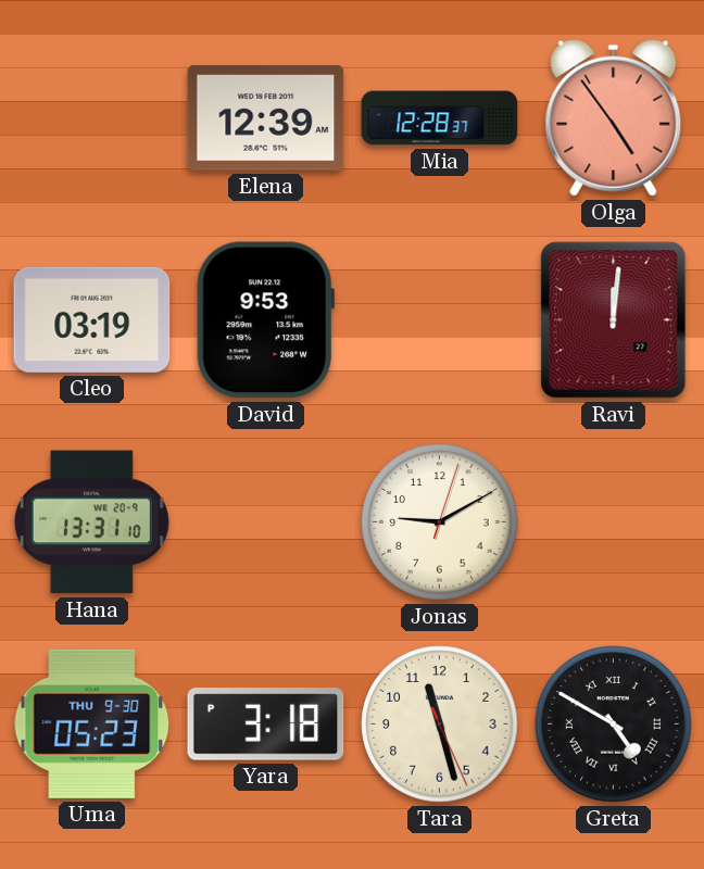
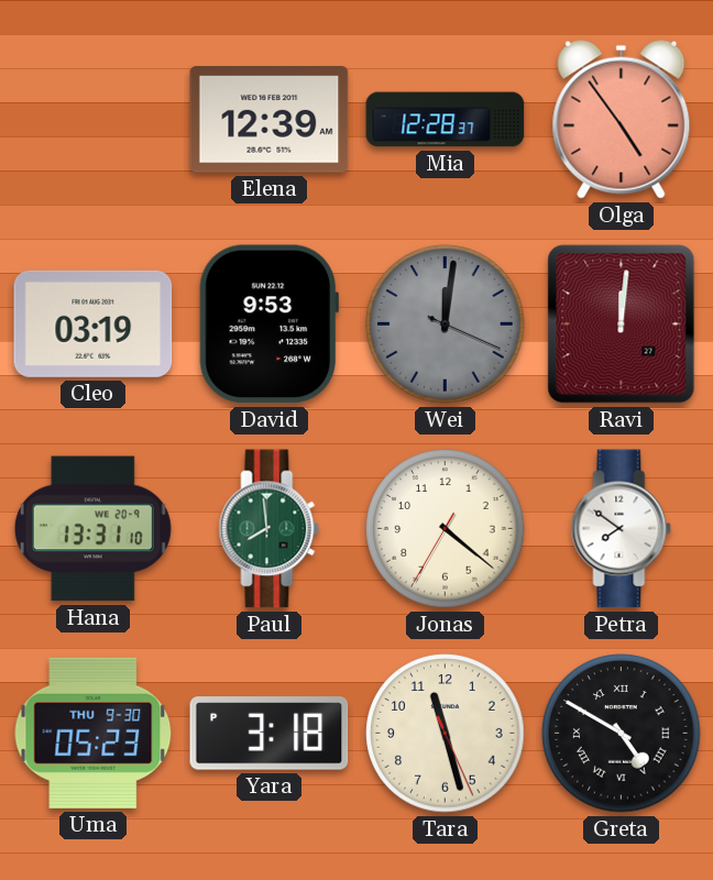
Wei: none -> 12:01
Paul: none -> 7:59
Jonas: 9:10 -> 4:21
Petra: none -> 7:51
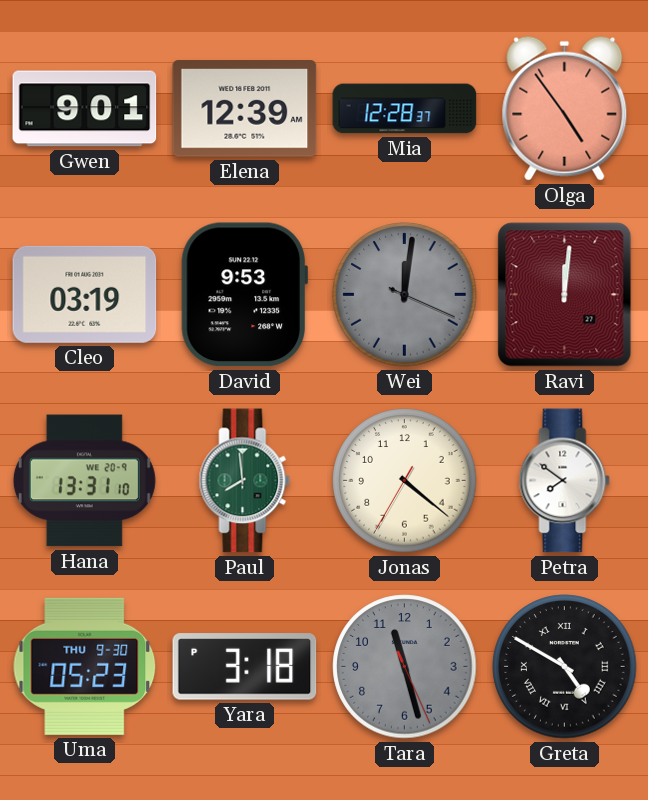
Gwen: none -> 9:01
Tara dial: cream -> grey
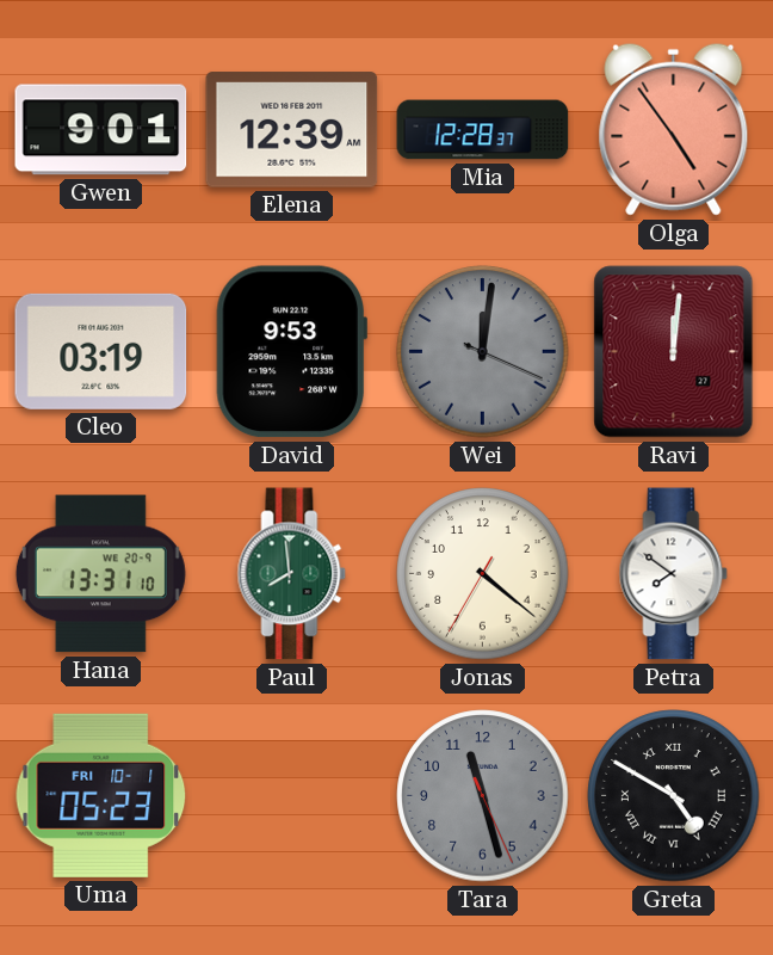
Uma date: THU 9-30 -> FRI 10-1
Yara: 3:18 -> none
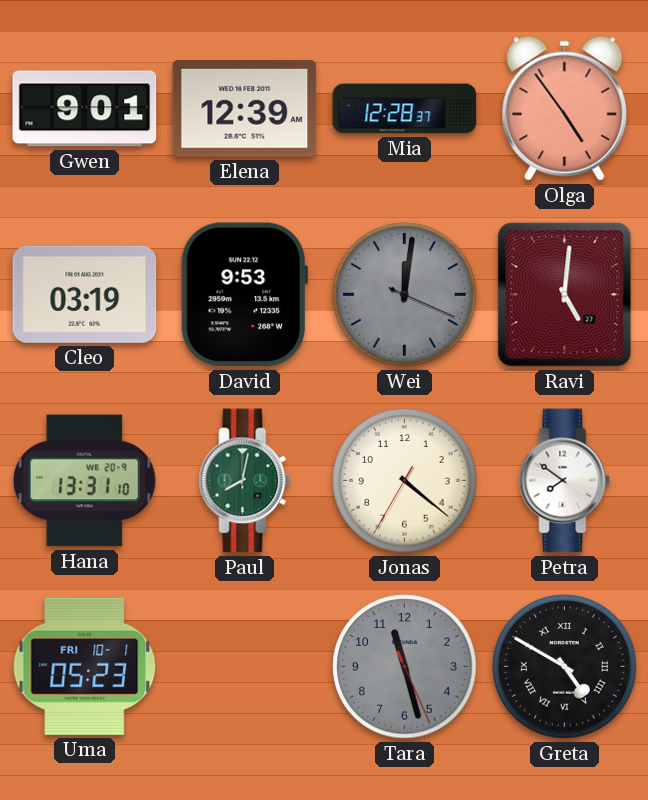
Ravi: 12:01 -> 5:01
Paul: 7:59 -> 8:02
